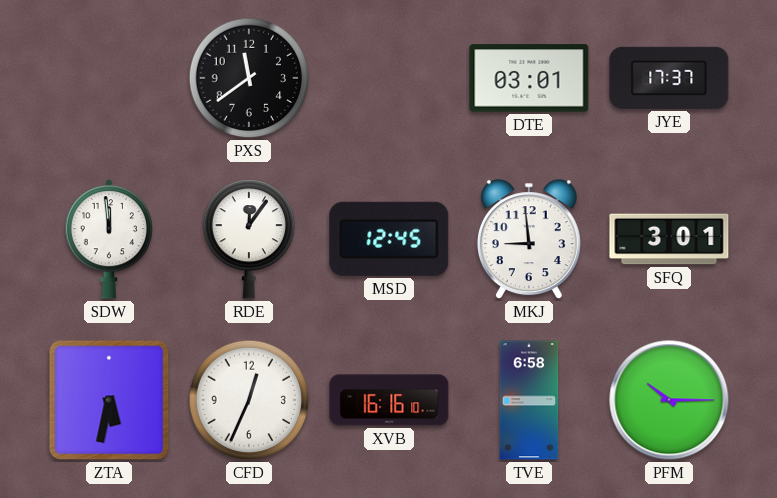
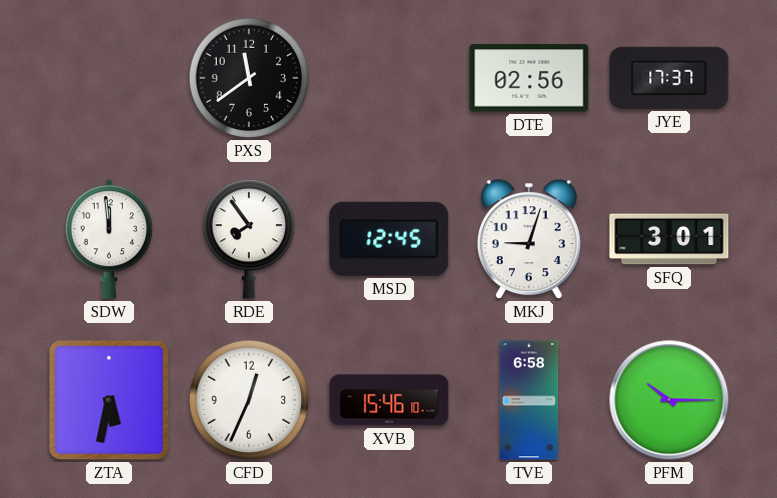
DTE: 03:01 -> 02:56
RDE: 12:06 -> 7:54
MKJ: 8:59 -> 9:03
XVB: 16:16 -> 15:46
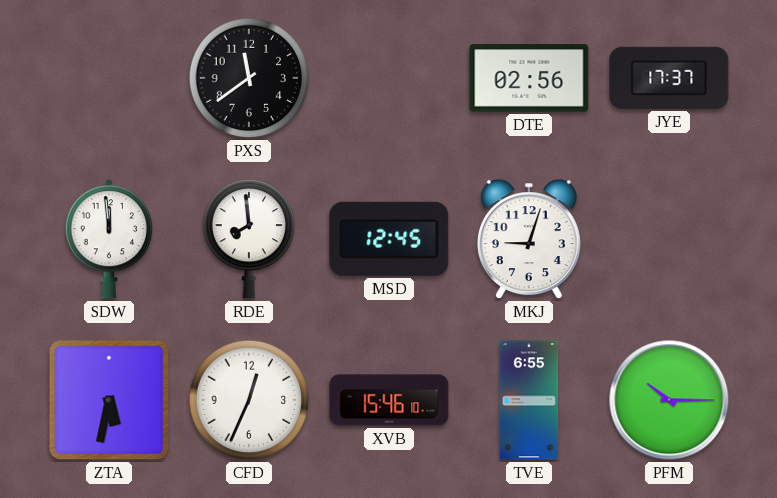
RDE: 7:54 -> 7:59
SFQ: 3:01 -> none
TVE: 6:58 -> 6:55
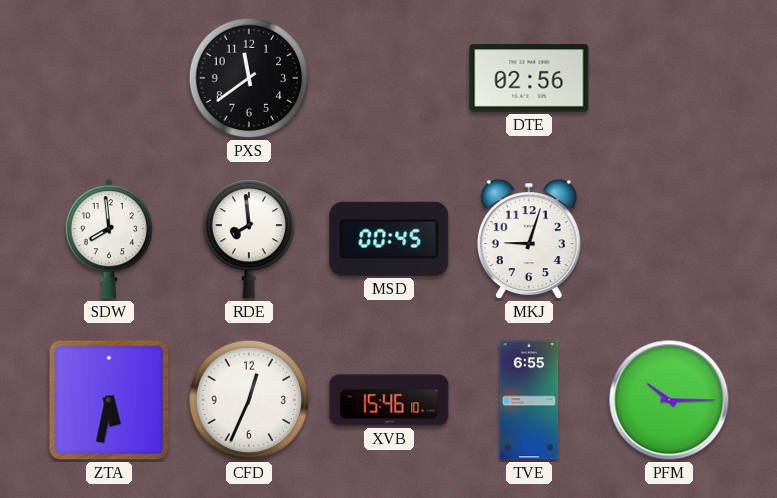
JYE: 17:37 -> none
SDW: 11:59 -> 7:59
MSD: 12:45 -> 00:45
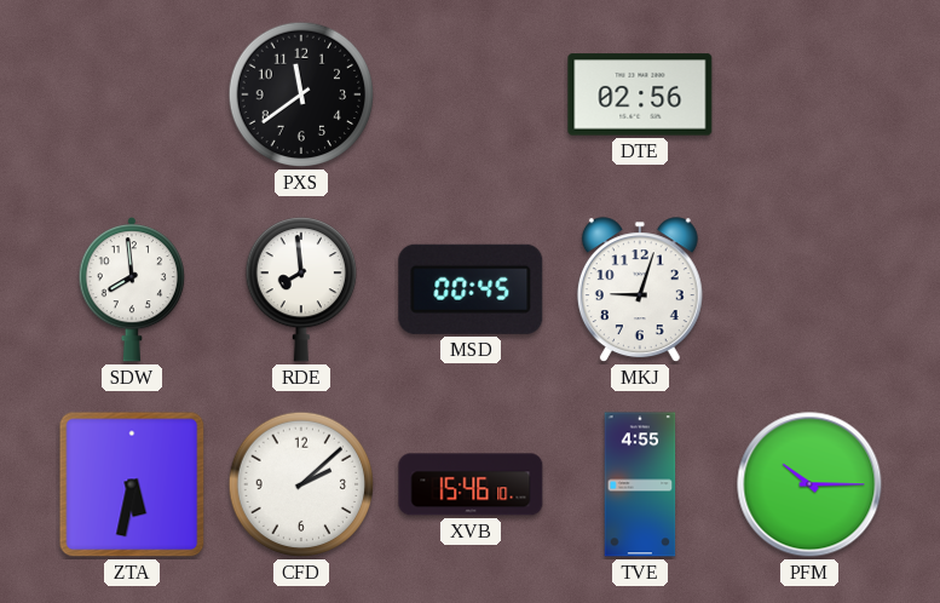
CFD: 12:34 -> 2:08
TVE: 6:55 -> 4:55
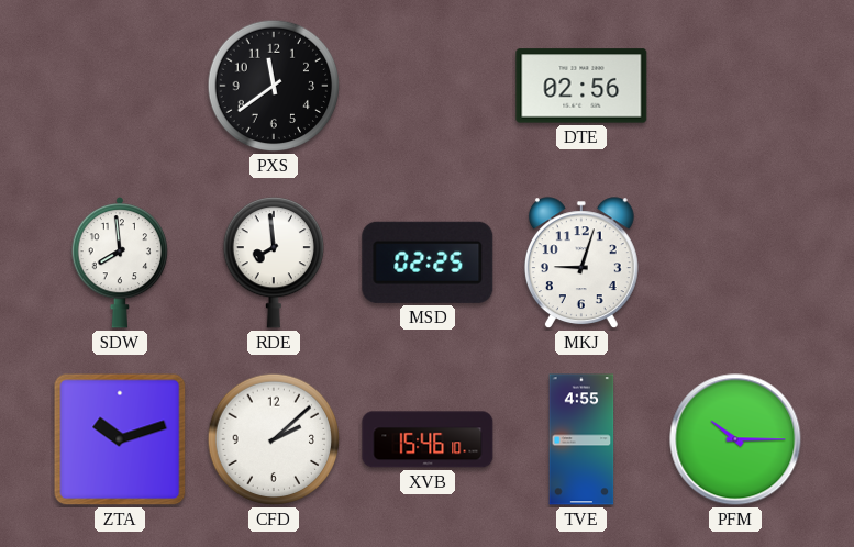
MSD: 00:45 -> 02:25
ZTA: 5:32 -> 10:12
